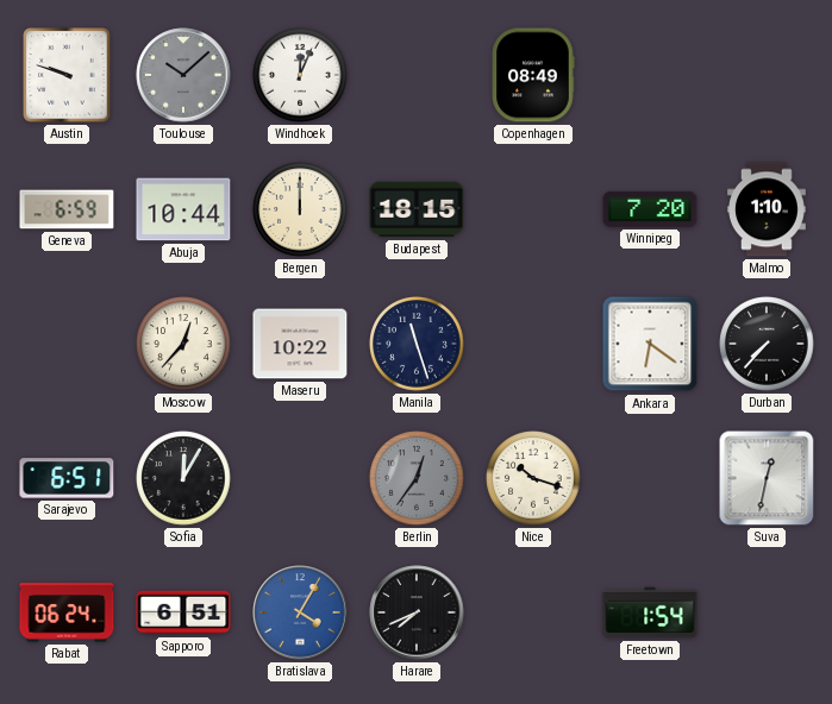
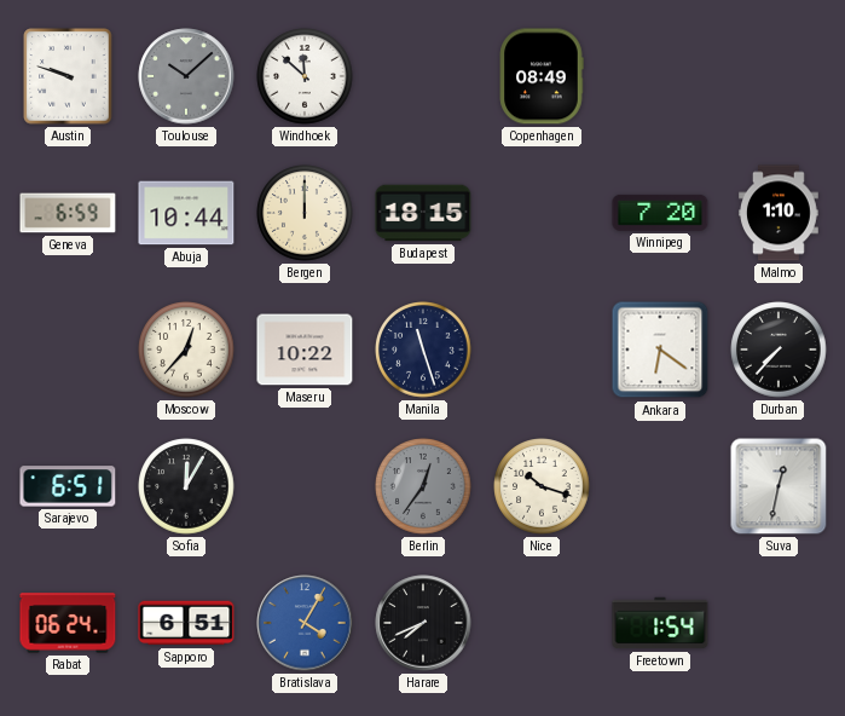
Windhoek: 12:04 -> 11:52
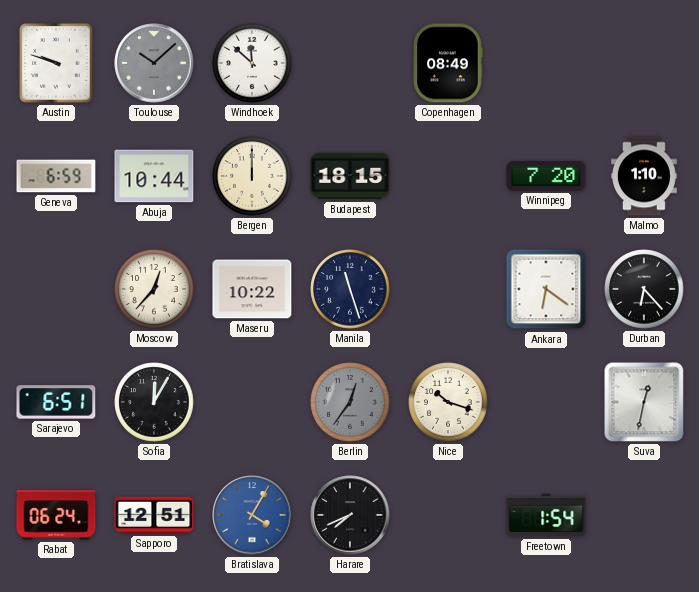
Durban: 7:37 -> 6:23
Sapporo: 6:51 -> 12:51
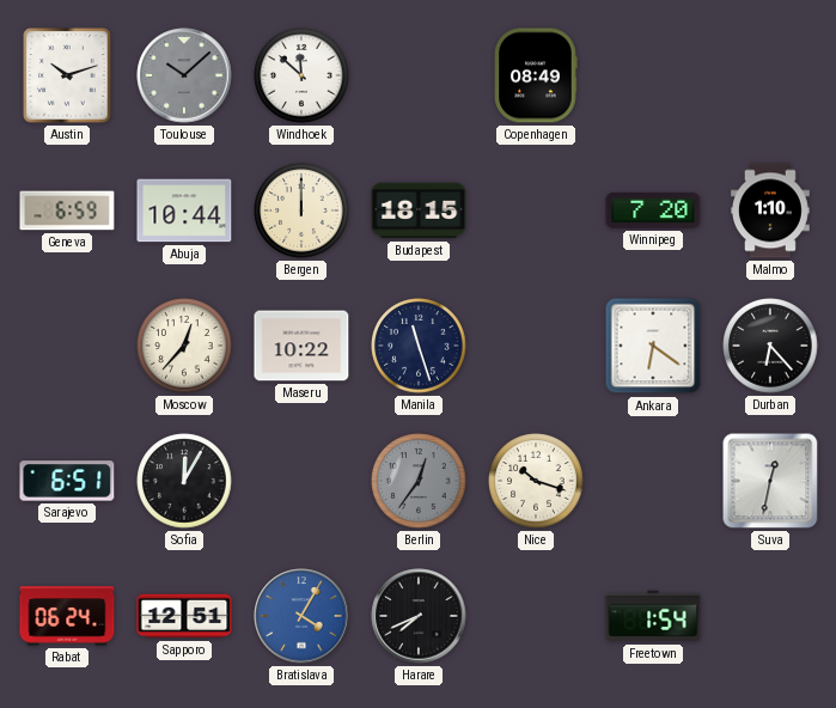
Austin: 9:48 -> 10:12
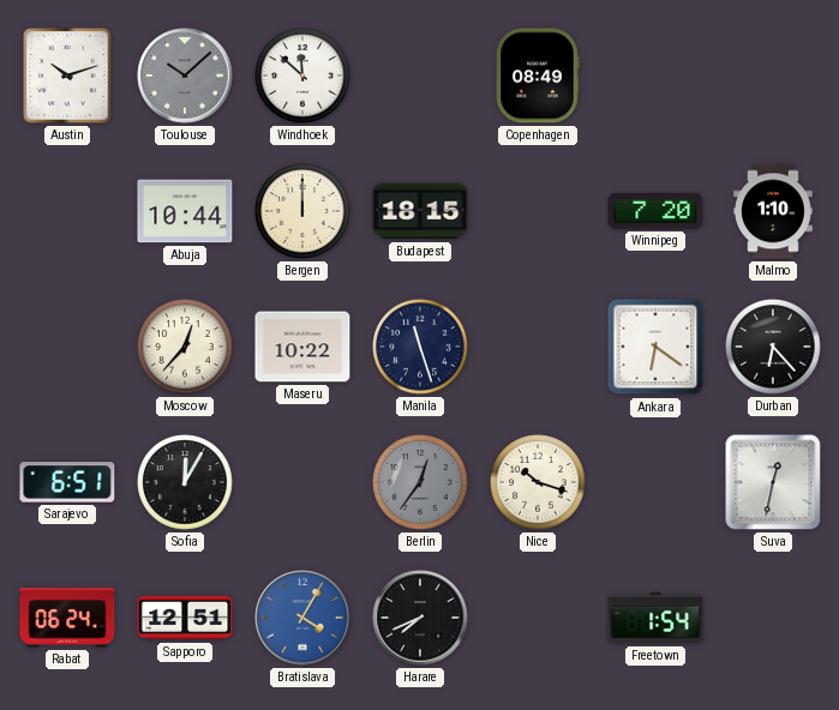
Geneva: 6:59 -> none
